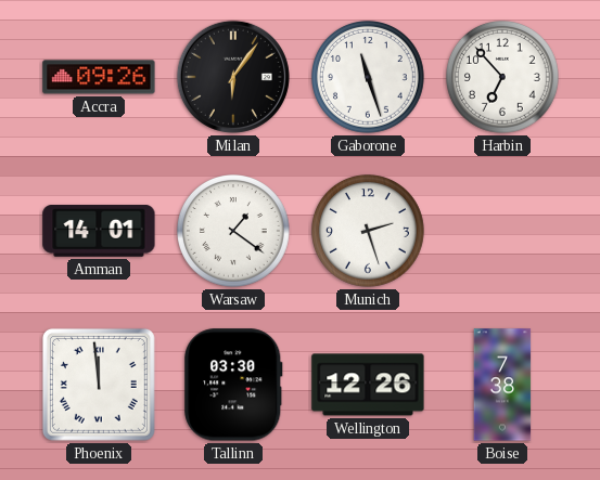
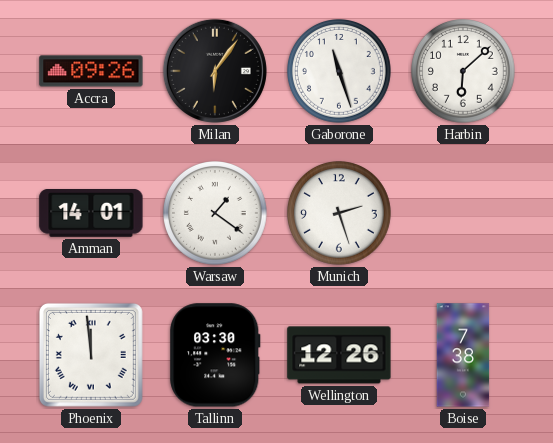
Harbin: 6:53 -> 6:08
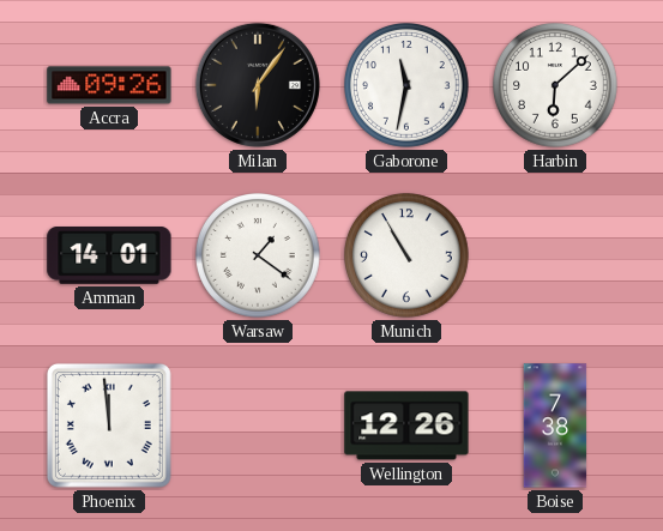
Gaborone: 11:27 -> 11:32
Munich: 2:27 -> 10:55
Tallinn: 03:30 -> none
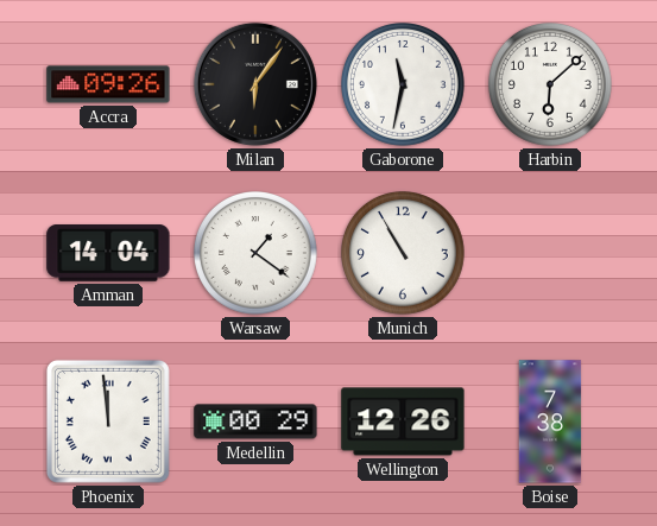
Amman: 14:01 -> 14:04
Medellin: none -> 00:29
